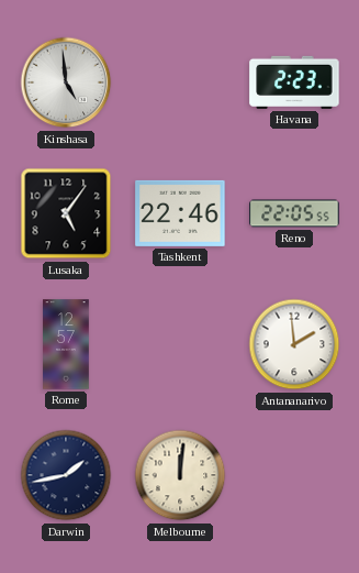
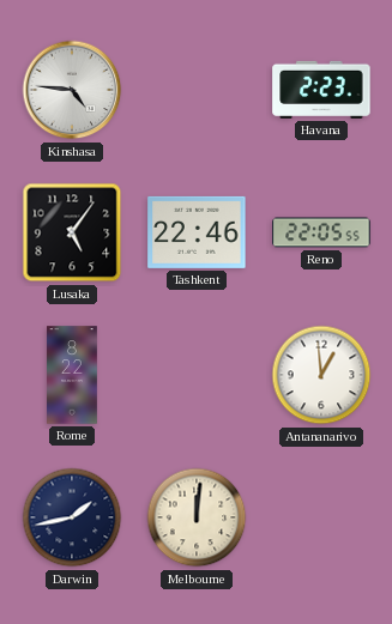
Kinshasa: 4:59 -> 4:46
Rome: 12:57 -> 8:22
Antananarivo: 1:59 -> 12:59
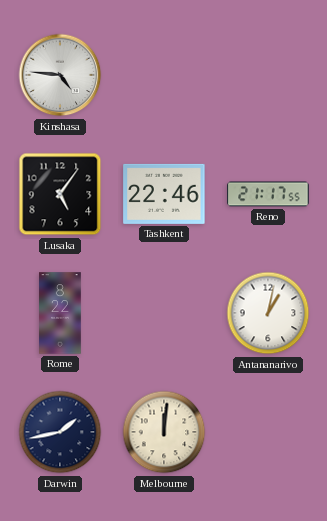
Havana: 2:23 -> none
Reno: 22:05 -> 21:17
Antananarivo: 12:59 -> 1:02
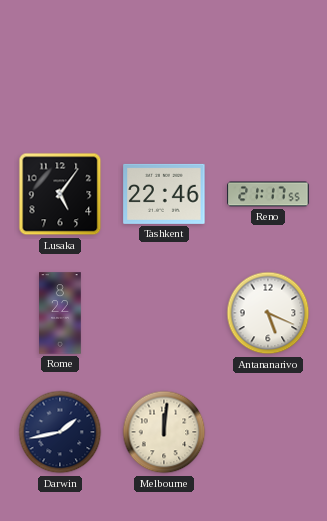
Kinshasa: 4:46 -> none
Antananarivo: 1:02 -> 5:19
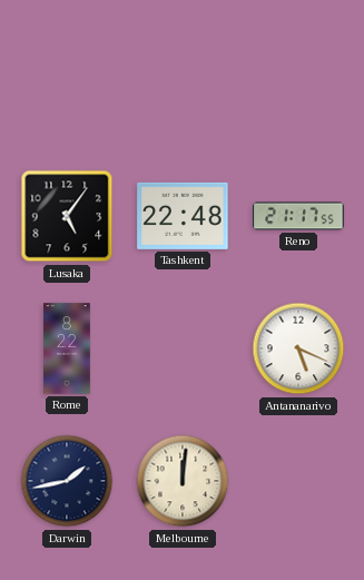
Tashkent: 22:46 -> 22:48
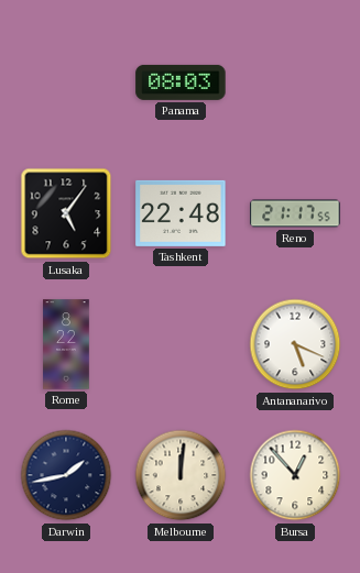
Panama: none -> 08:03
Bursa: none -> 12:53
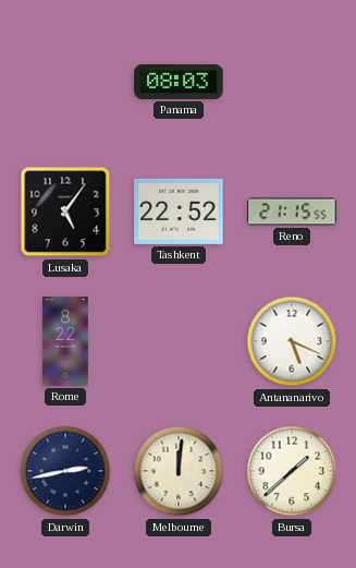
Tashkent: 22:48 -> 22:52
Reno: 21:17 -> 21:15
Darwin: 1:43 -> 2:43
Bursa: 12:53 -> 1:38
